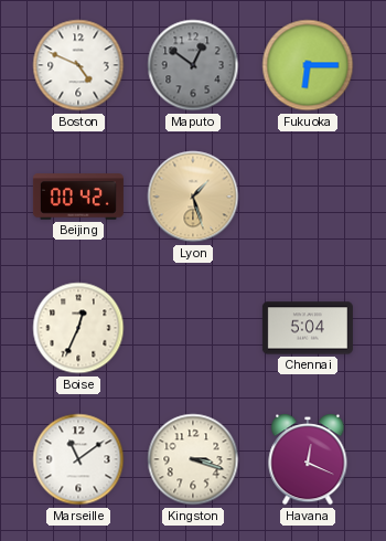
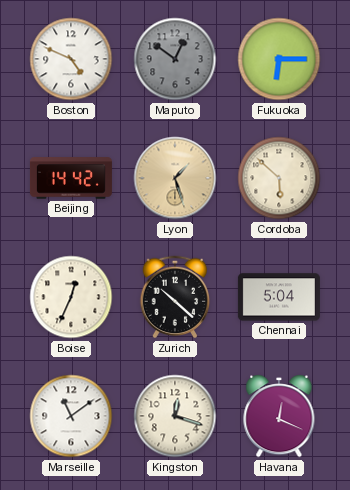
Beijing: 00:42 -> 14:42
Cordoba: none -> 5:52
Zurich: none -> 10:22
Kingston: 3:18 -> 12:18
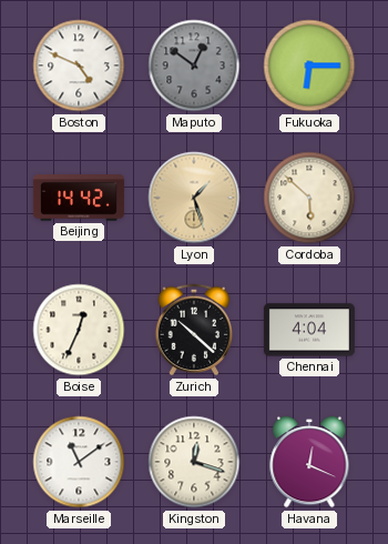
Chennai: 5:04 -> 4:04
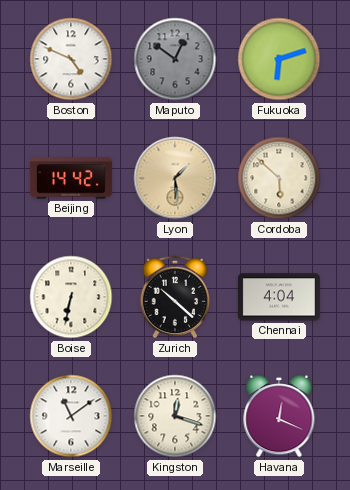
Fukuoka: 6:15 -> 6:12
Lyon: 1:27 -> 1:29
Boise: 12:34 -> 6:32
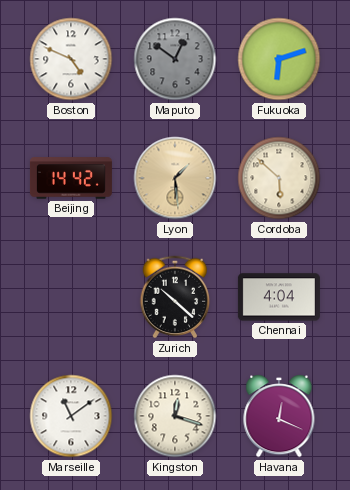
Boise: 6:32 -> none
